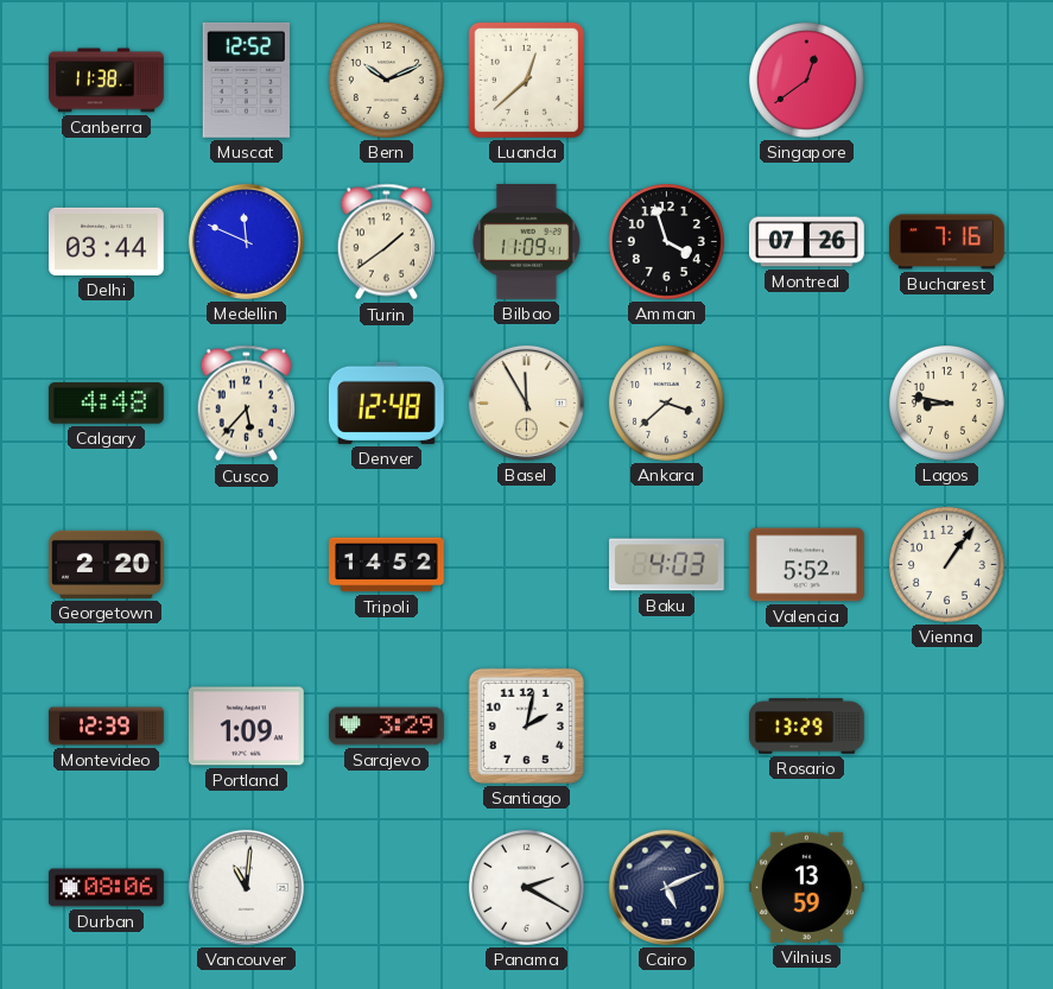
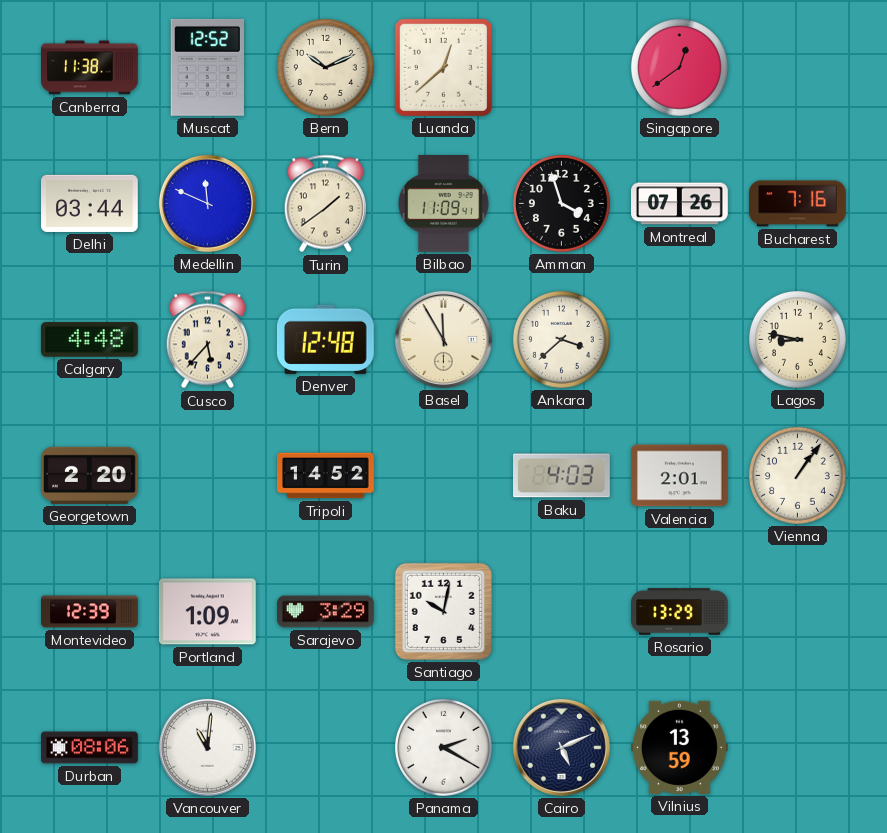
Valencia: 5:52 -> 2:01
Santiago: 2:02 -> 10:02
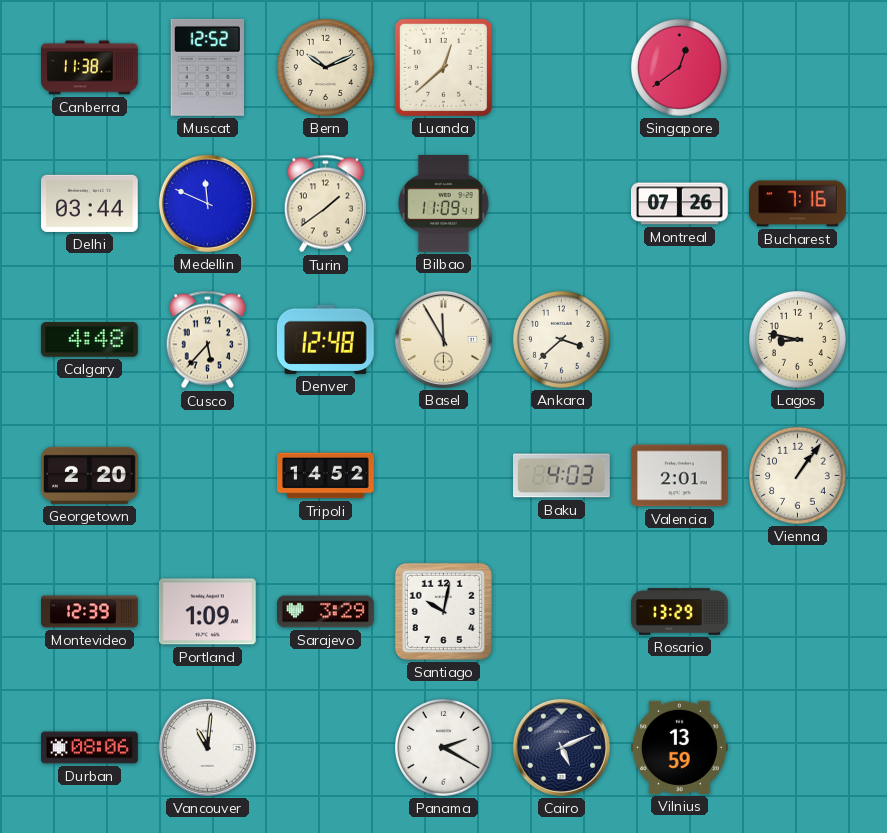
Amman: 3:57 -> none
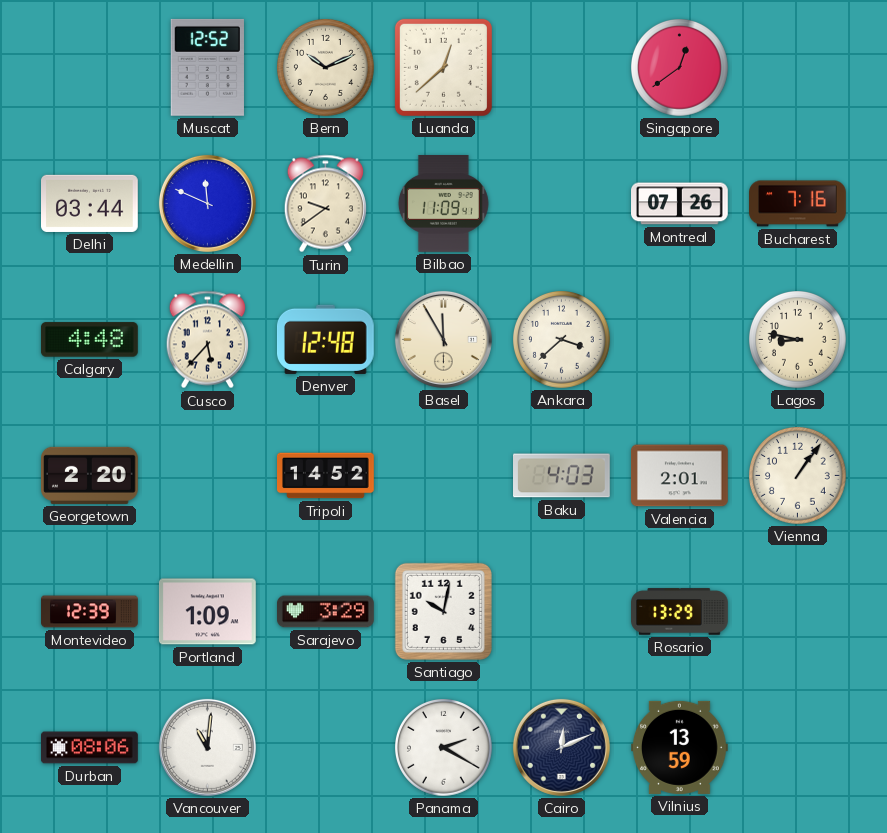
Canberra: 11:38 -> none
Turin: 1:39 -> 9:39
Cairo: 5:11 -> 12:11
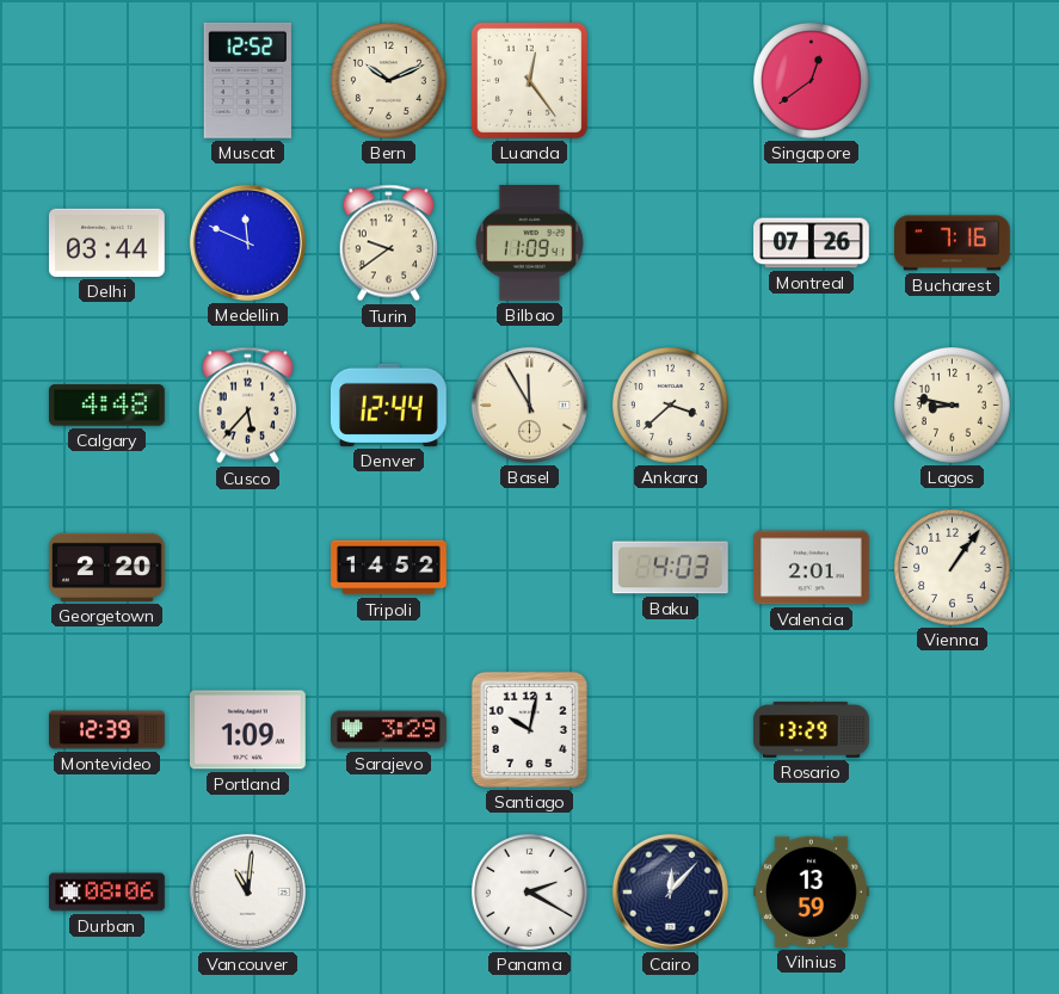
Luanda: 12:38 -> 12:24
Denver: 12:48 -> 12:44
Cairo: 12:11 -> 12:07
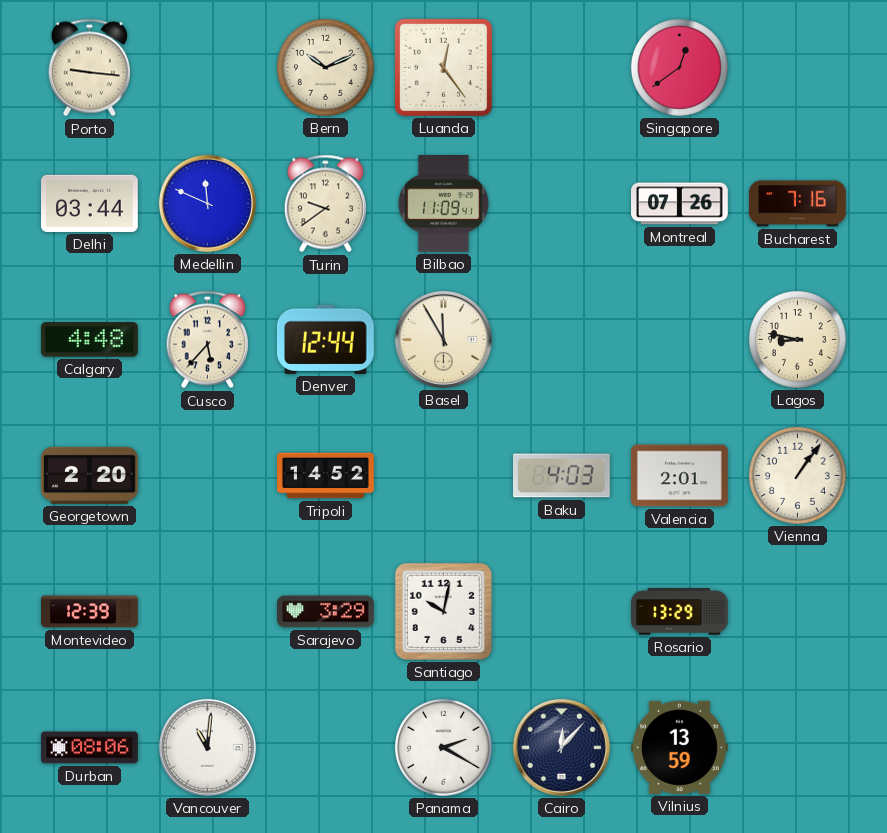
Porto: none -> 9:16
Muscat: 12:52 -> none
Ankara: 3:38 -> none
Portland: 1:09 -> none
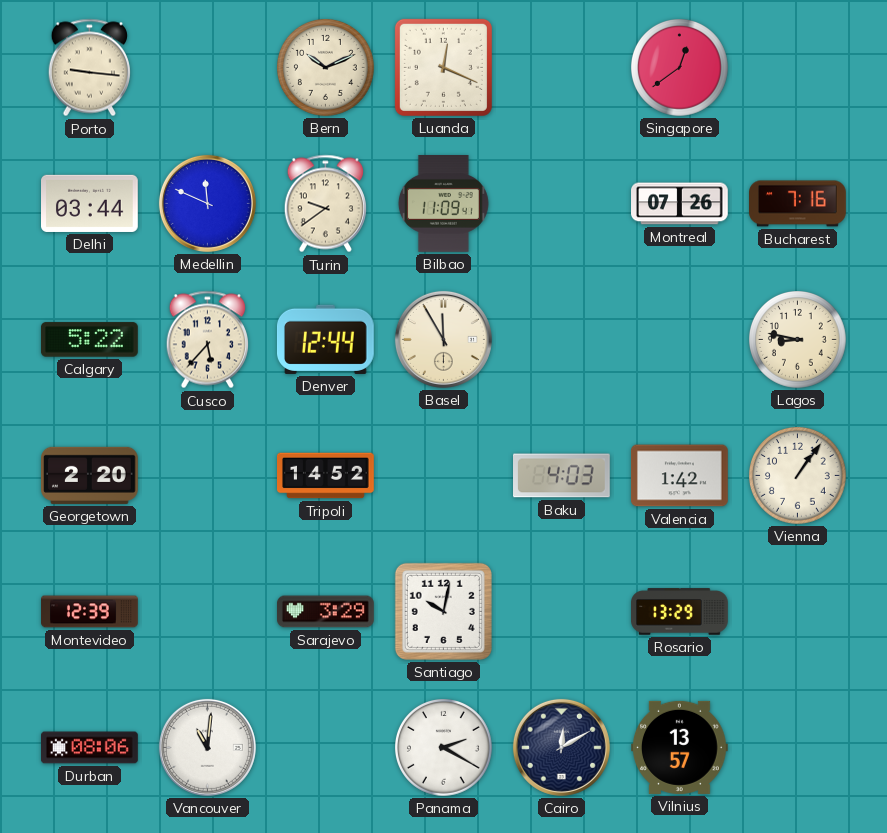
Luanda: 12:24 -> 12:19
Calgary: 4:48 -> 5:22
Valencia: 2:01 -> 1:42
Cairo: 12:07 -> 12:10
Vilnius: 13:59 -> 13:57
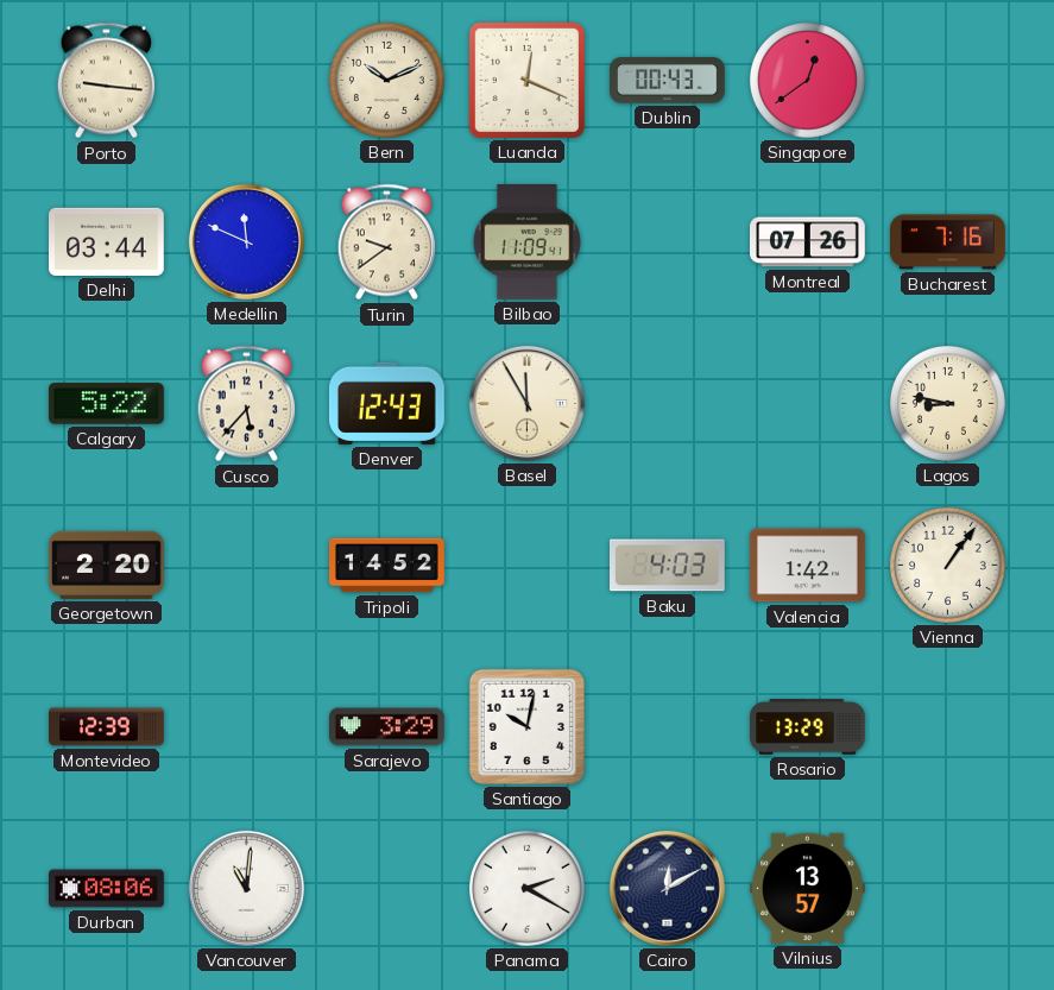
Dublin: none -> 00:43
Denver: 12:44 -> 12:43
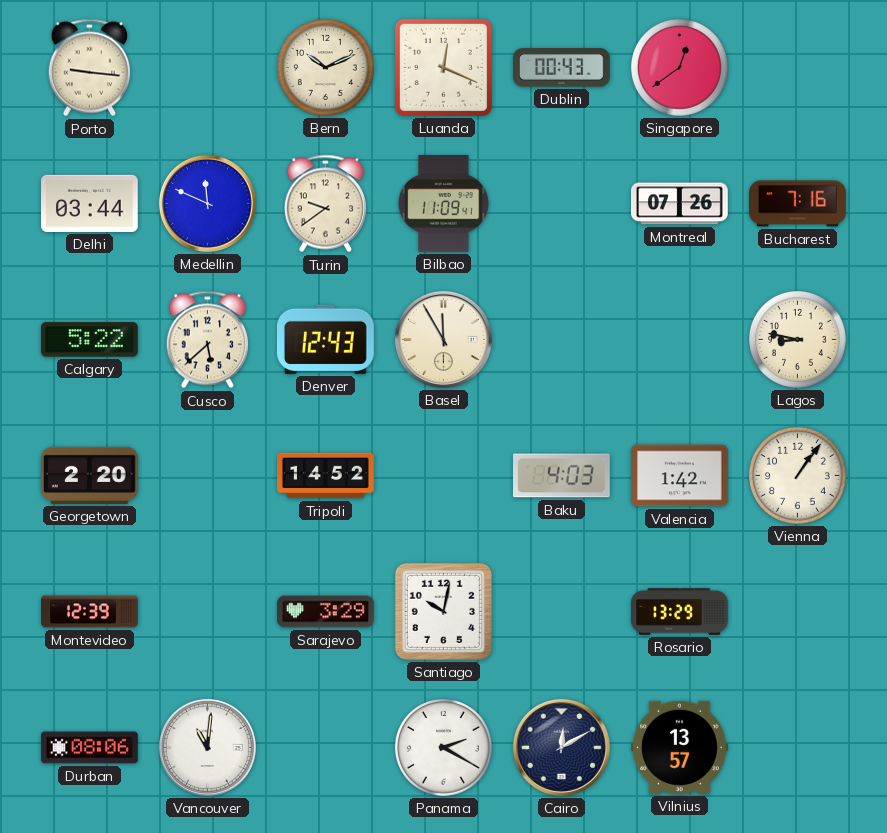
Cusco: 5:37 -> 5:38
